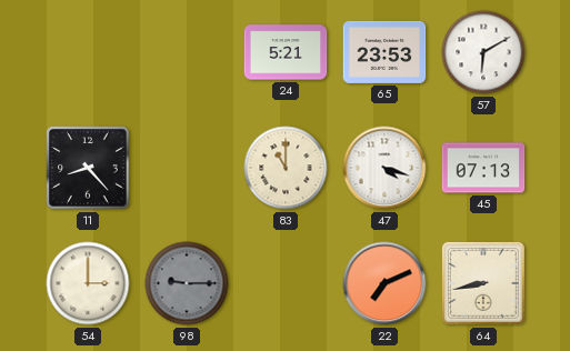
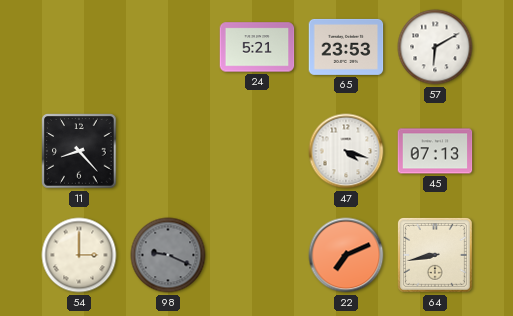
83: 11:00 -> none
98: 9:15 -> 9:19
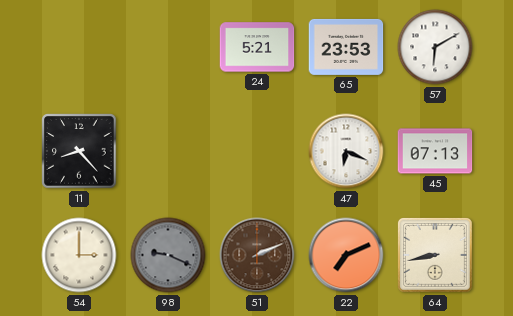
47: 4:18 -> 6:19
51: none -> 2:11
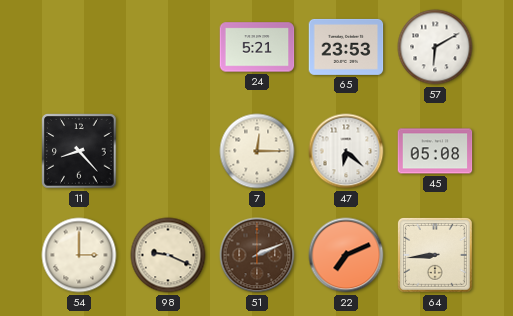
7: none -> 12:15
47: 6:19 -> 6:22
45: 07:13 -> 05:08
98 dial: grey -> cream
64: 8:43 -> 8:44
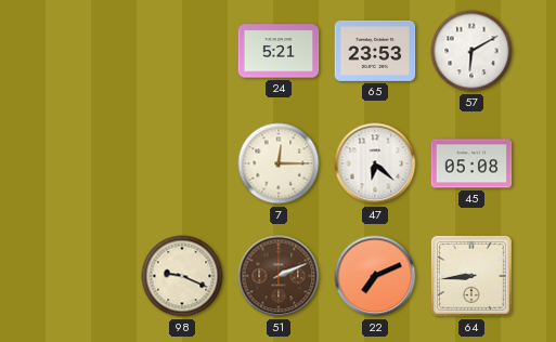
11: 8:23 -> none
54: 3:00 -> none
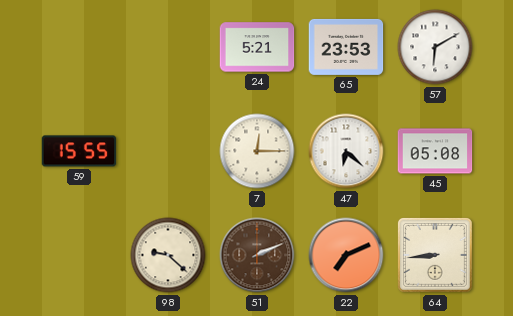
59: none -> 15:55
98: 9:19 -> 9:22
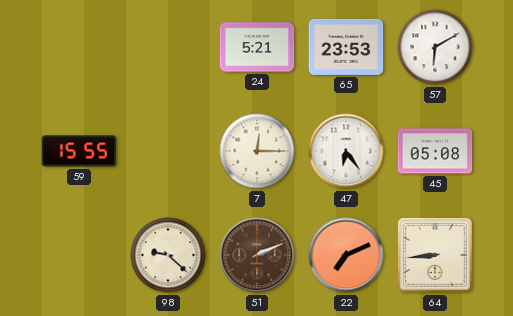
47: 6:22 -> 6:24
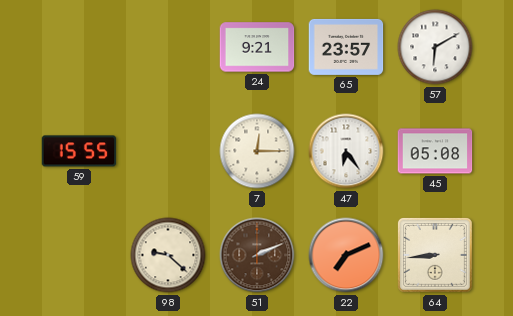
24: 5:21 -> 9:21
65: 23:53 -> 23:57
